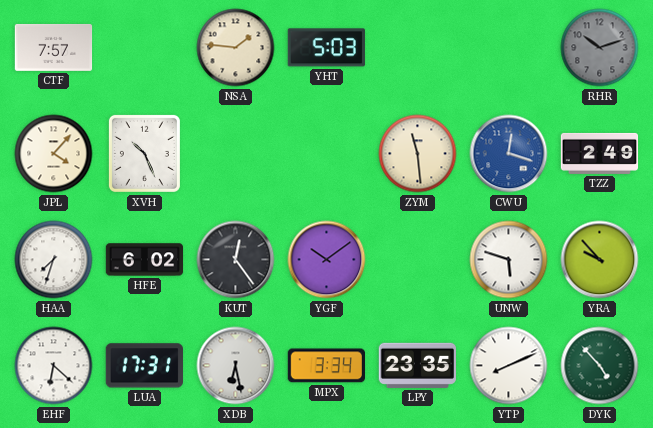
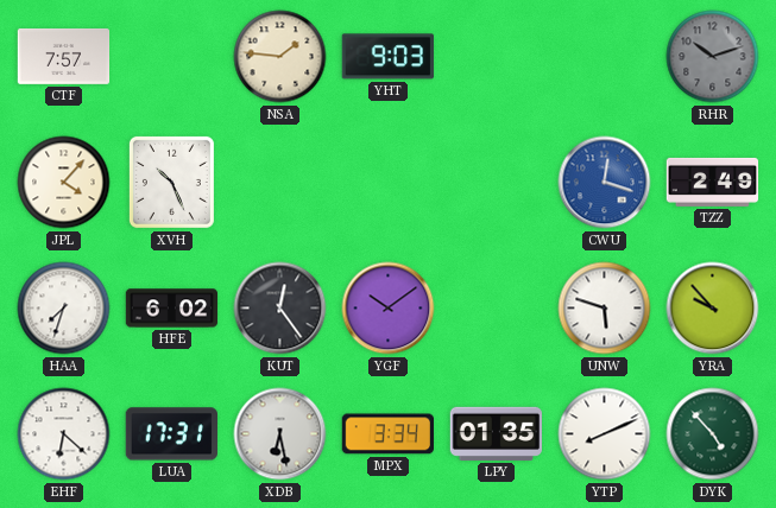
YHT: 5:03 -> 9:03
ZYM: 11:29 -> none
LPY: 23:35 -> 01:35
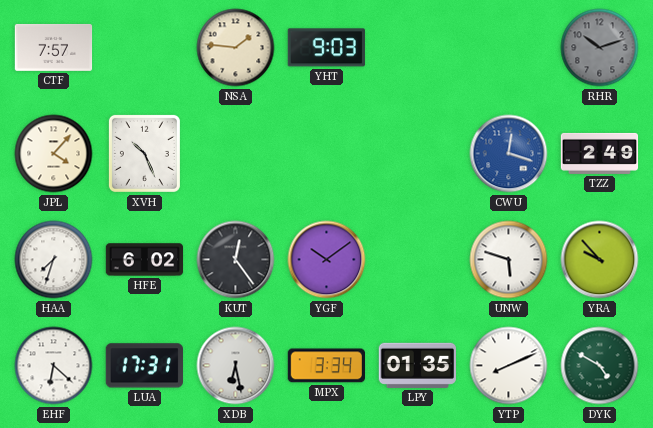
DYK: 4:53 -> 4:50
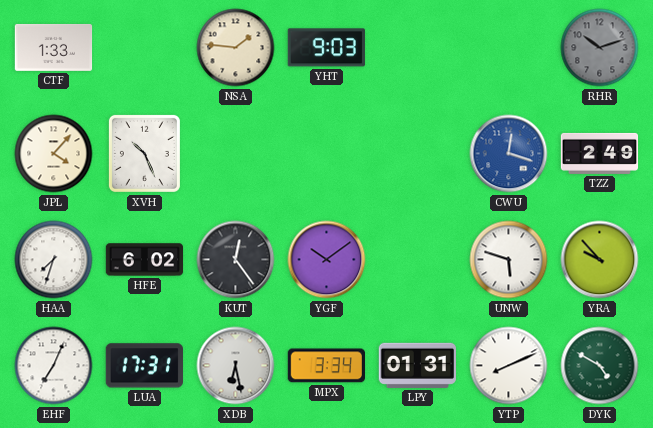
CTF: 7:57 -> 1:33
EHF: 6:22 -> 7:04
LPY: 01:35 -> 01:31
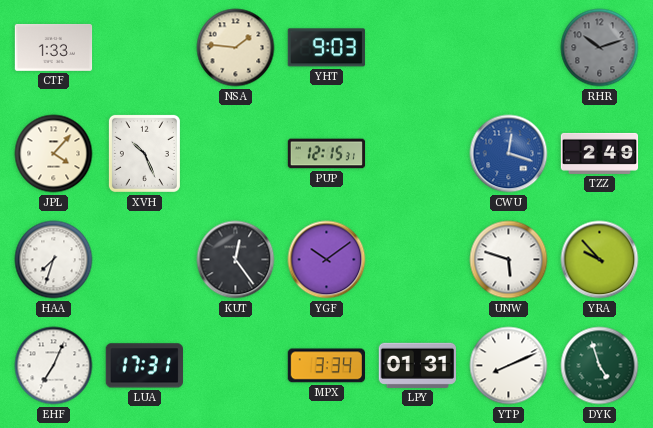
PUP: none -> 12:15
HFE: 6:02 -> none
XDB: 6:28 -> none
DYK: 4:50 -> 4:57
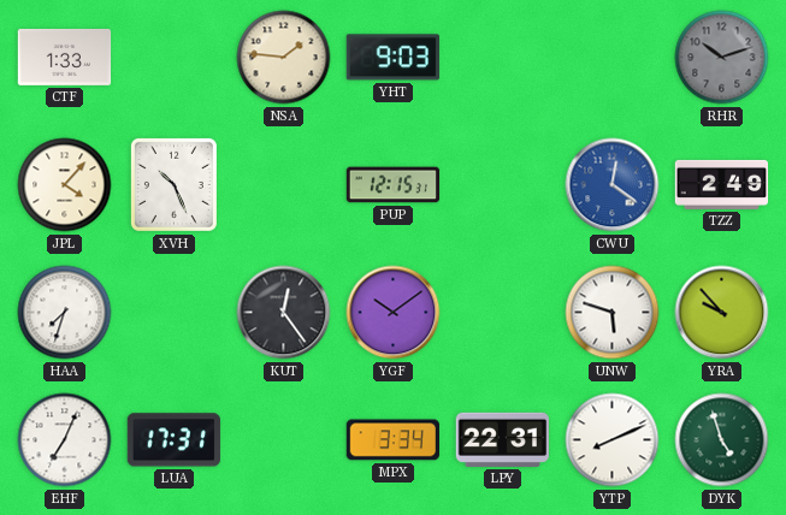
CWU: 12:18 -> 12:21
LPY: 01:31 -> 22:31
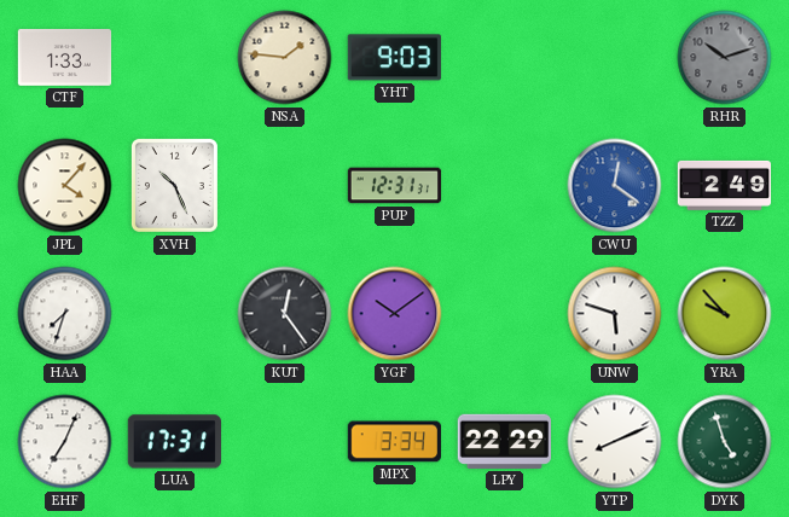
PUP: 12:15 -> 12:31
LPY: 22:31 -> 22:29
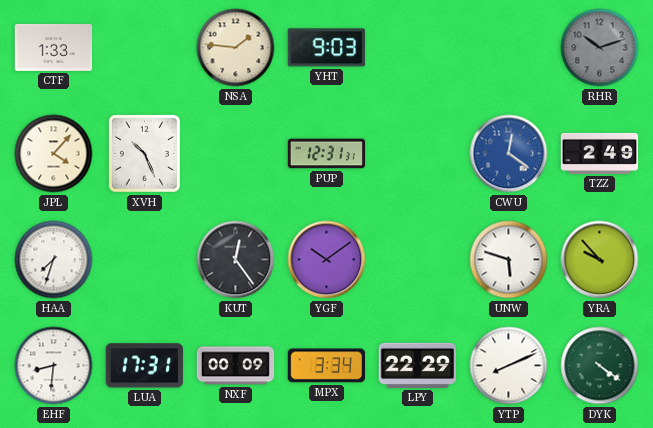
EHF: 7:04 -> 8:31
NXF: none -> 00:09
DYK: 4:57 -> 4:21
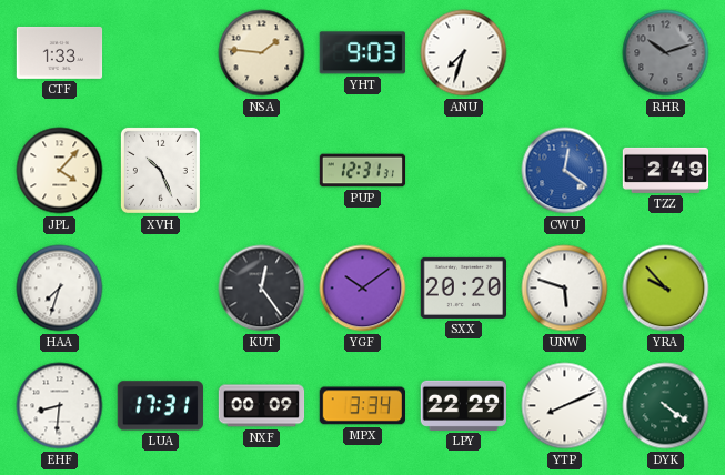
ANU: none -> 7:33
SXX: none -> 20:20
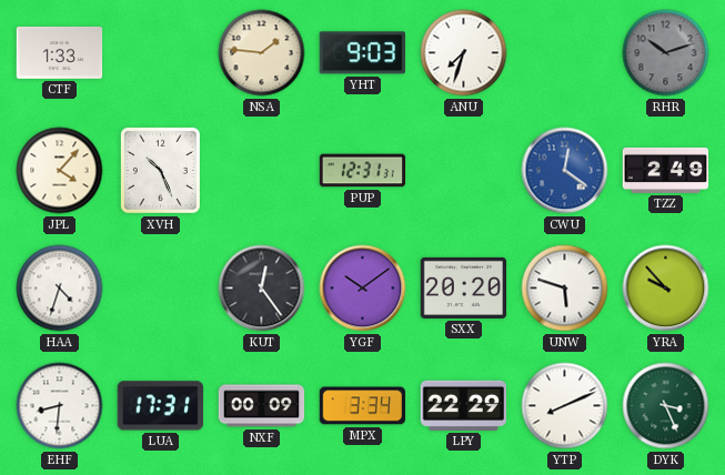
HAA: 7:33 -> 4:33
DYK: 4:21 -> 3:26
